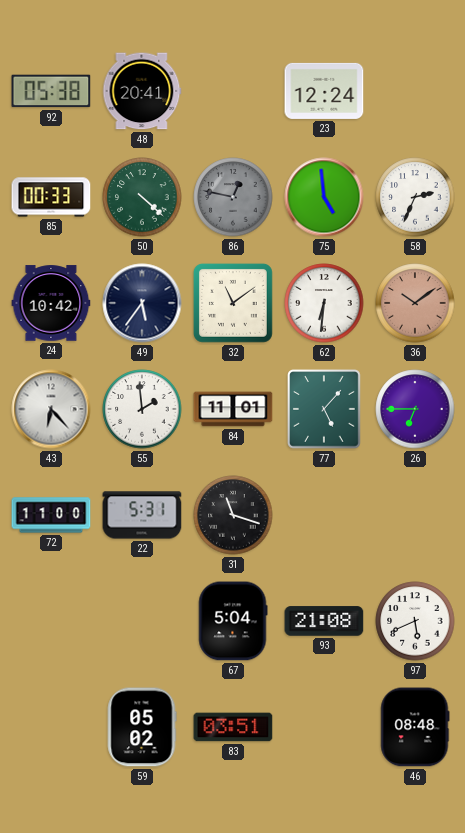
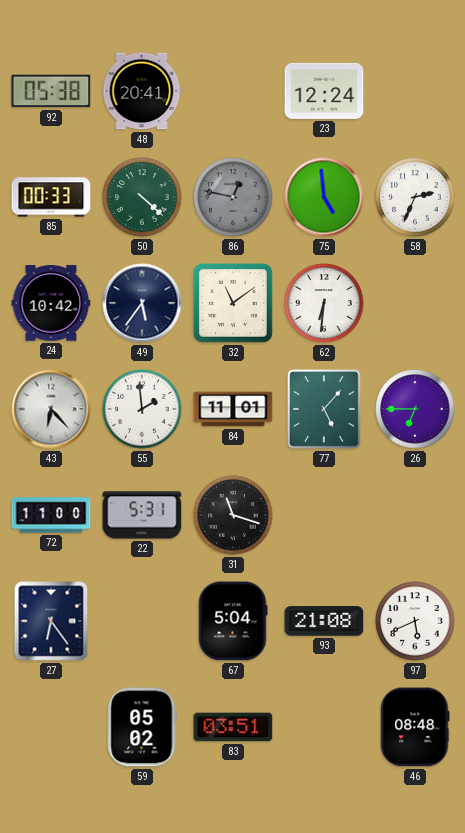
36: 10:09 -> none
27: none -> 6:24
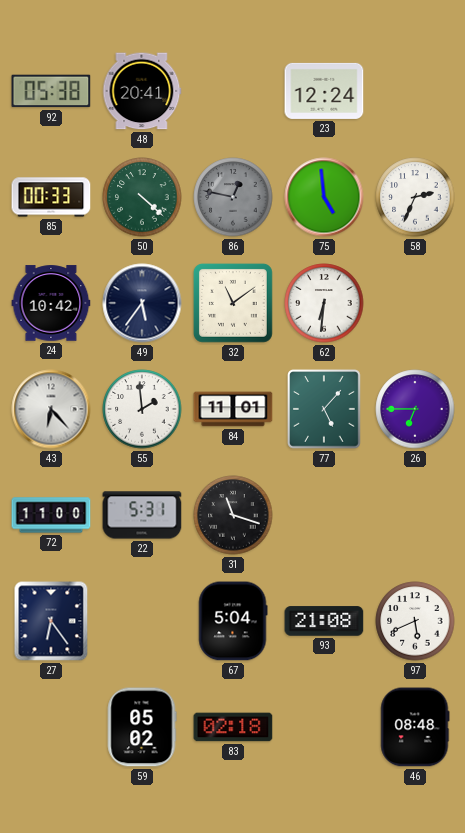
83: 03:51 -> 02:18
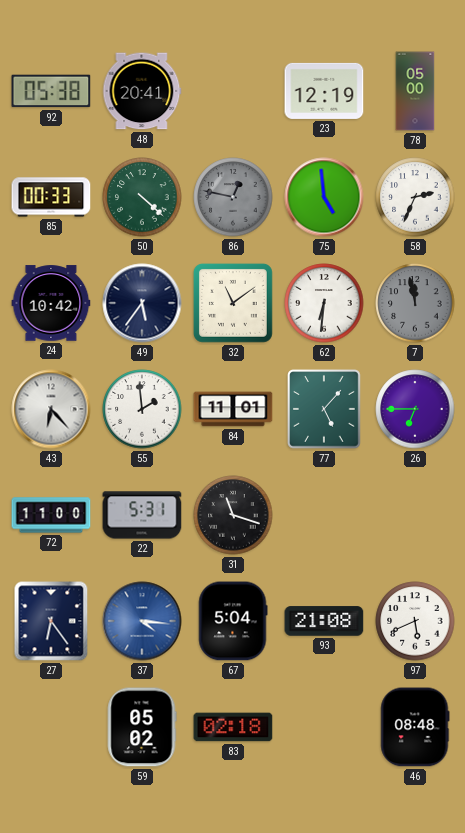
23: 12:24 -> 12:19
78: none -> 05:00
7: none -> 11:58
37: none -> 4:16
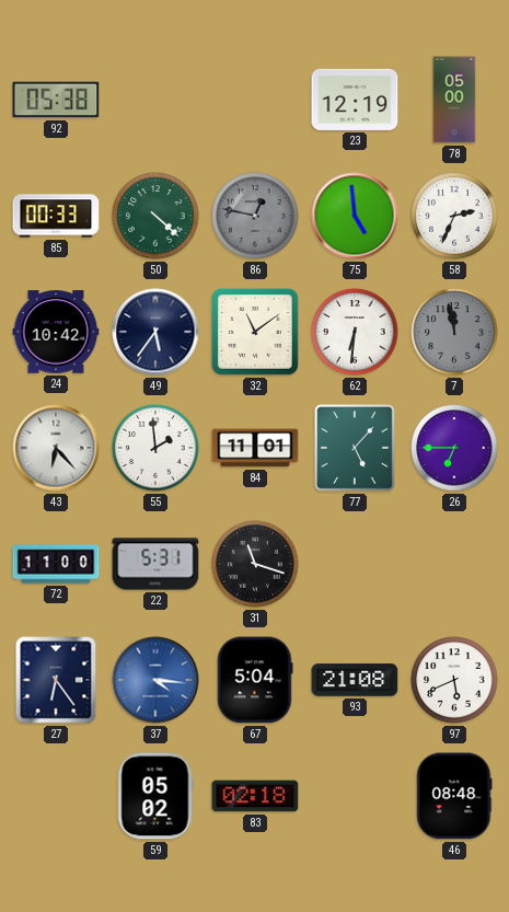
48: 20:41 -> none
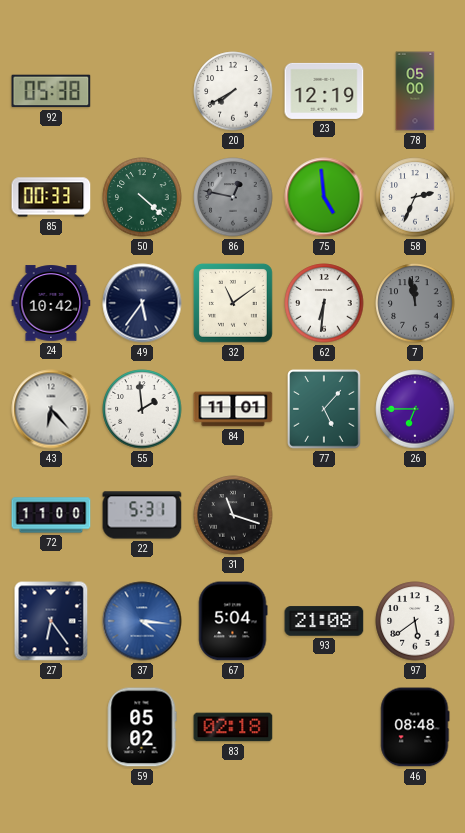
20: none -> 7:40
97: 5:41 -> 5:39
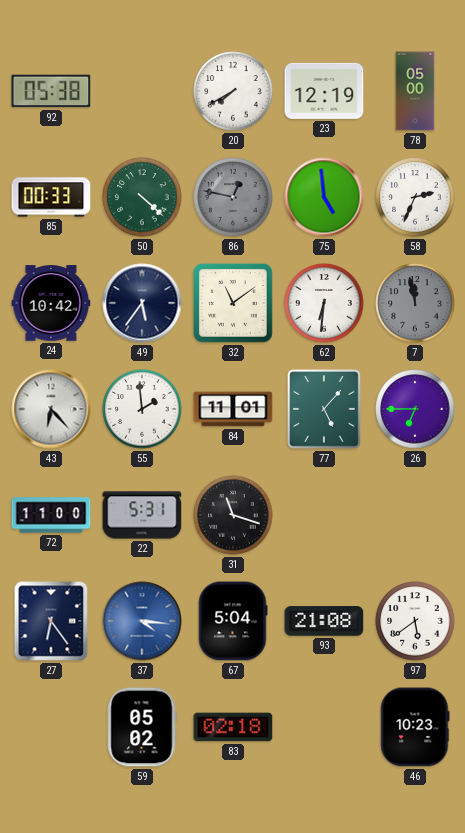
46: 08:48 -> 10:23
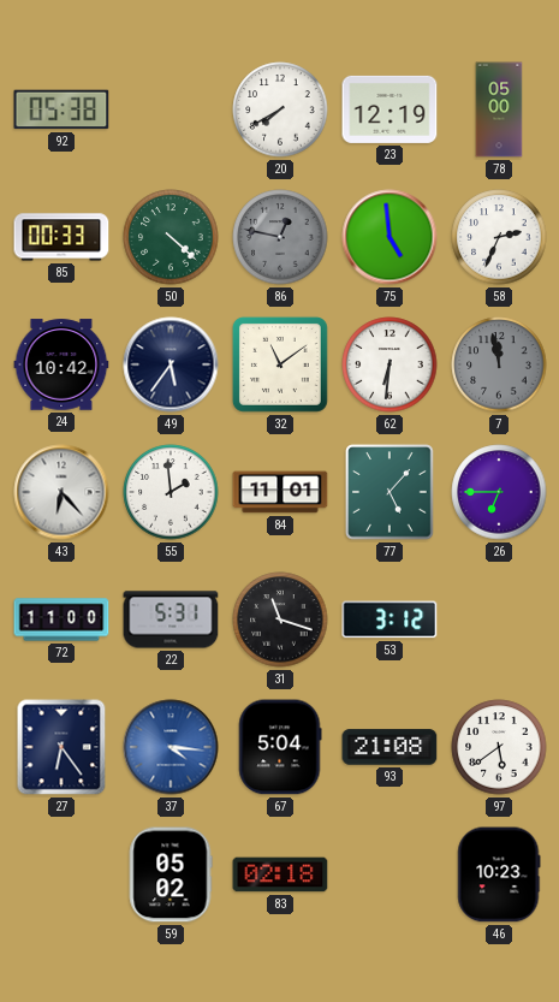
53: none -> 3:12
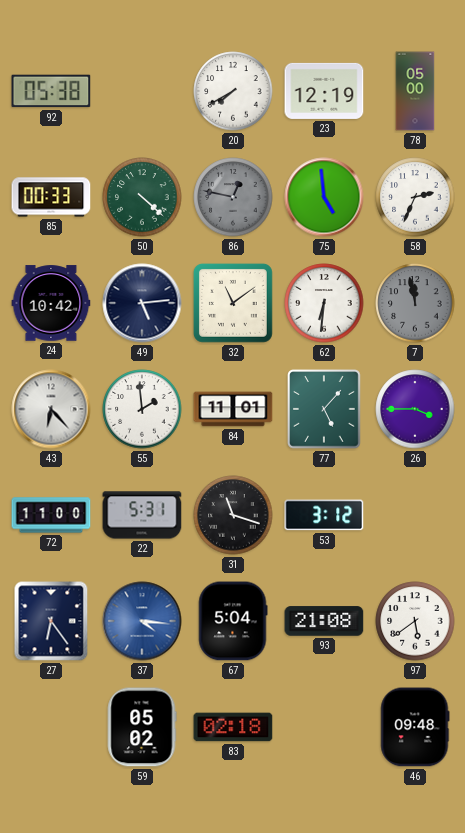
49: 5:36 -> 5:14
26: 6:45 -> 3:45
46: 10:23 -> 09:48
